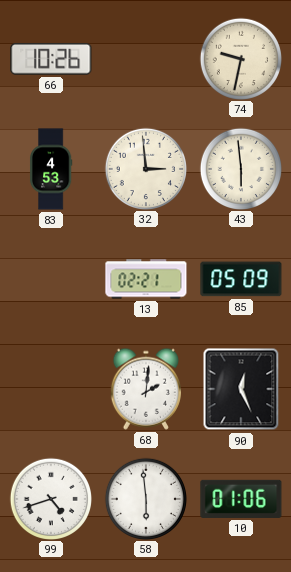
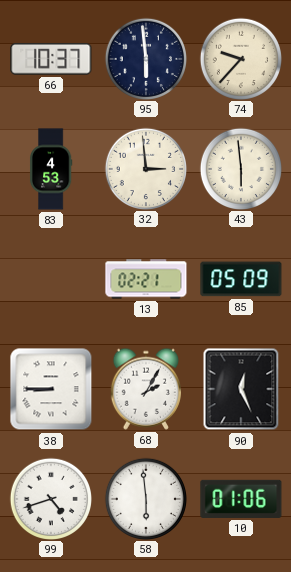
66: 10:26 -> 10:37
95: none -> 5:59
74: 9:32 -> 9:37
38: none -> 8:45
68: 2:01 -> 2:05
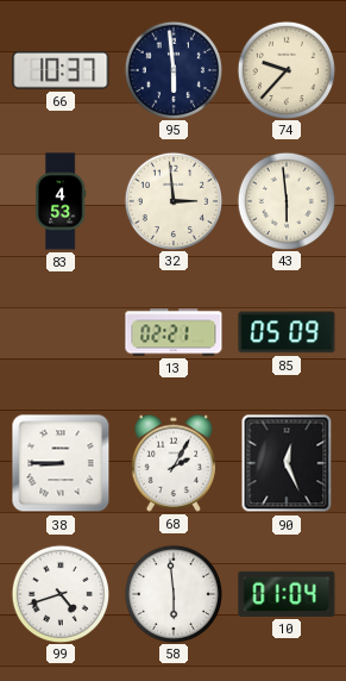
10: 01:06 -> 01:04
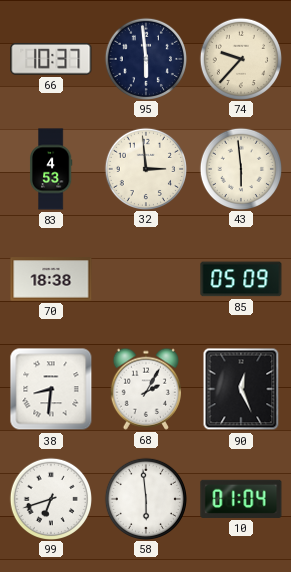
70: none -> 18:38
13: 02:21 -> none
38: 8:45 -> 8:31
99: 4:42 -> 6:42
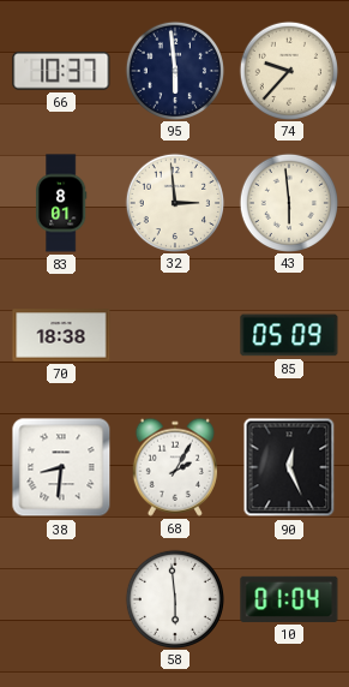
83: 4:53 -> 8:01
99: 6:42 -> none
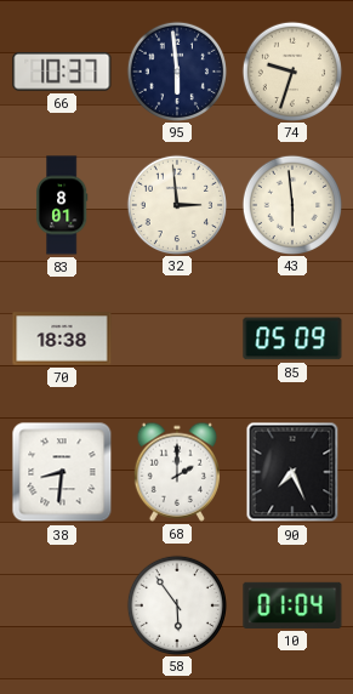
74: 9:37 -> 9:33
68: 2:05 -> 2:00
90: 12:26 -> 7:26
58: 5:59 -> 5:54
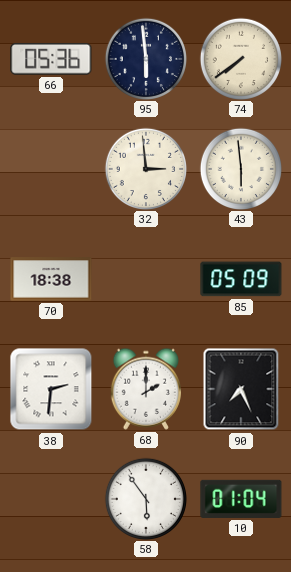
66: 10:37 -> 05:36
74: 9:33 -> 7:39
83: 8:01 -> none
38: 8:31 -> 2:31
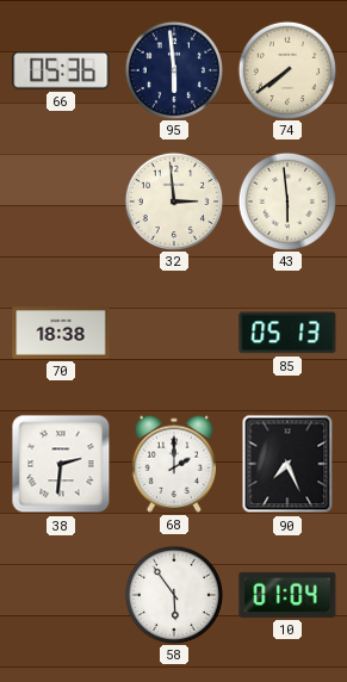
85: 05:09 -> 05:13
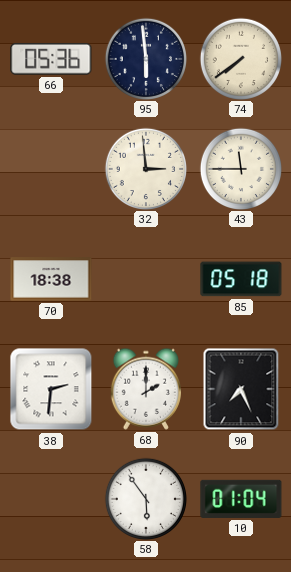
43: 5:59 -> 11:45
85: 05:13 -> 05:18
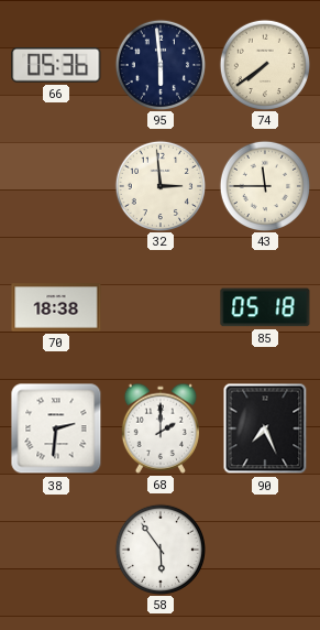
10: 01:04 -> none
